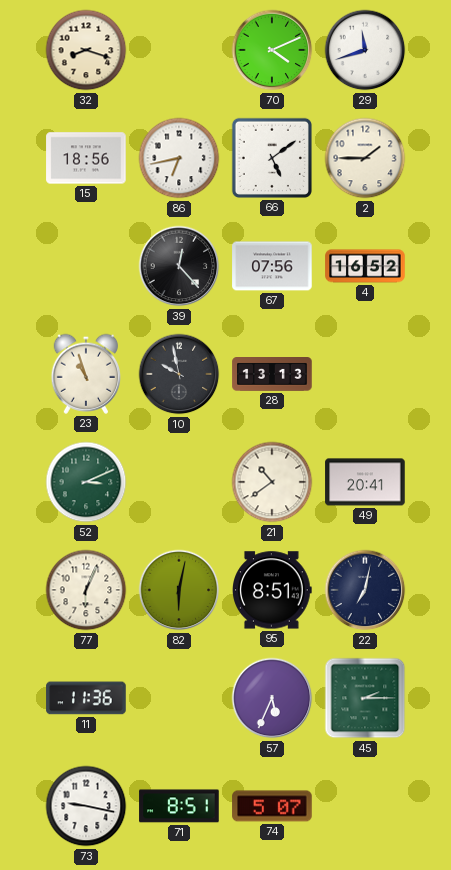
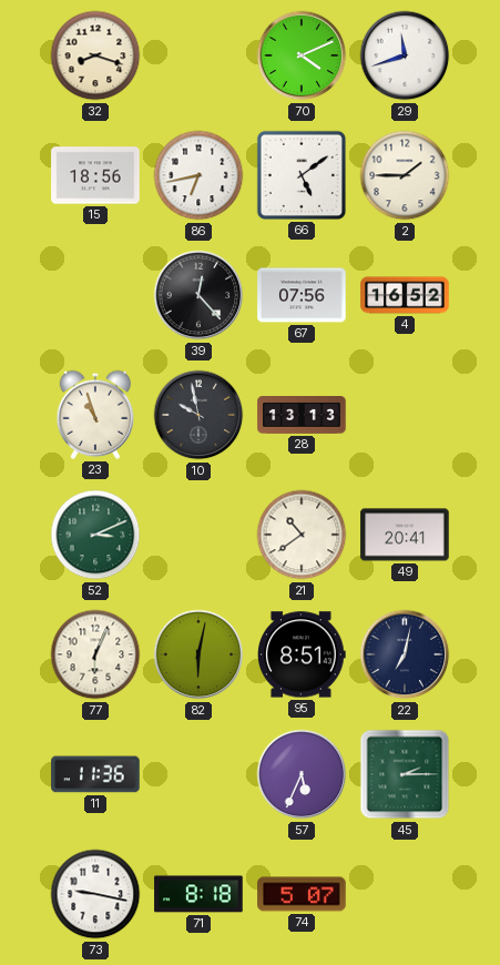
71: 8:51 -> 8:18
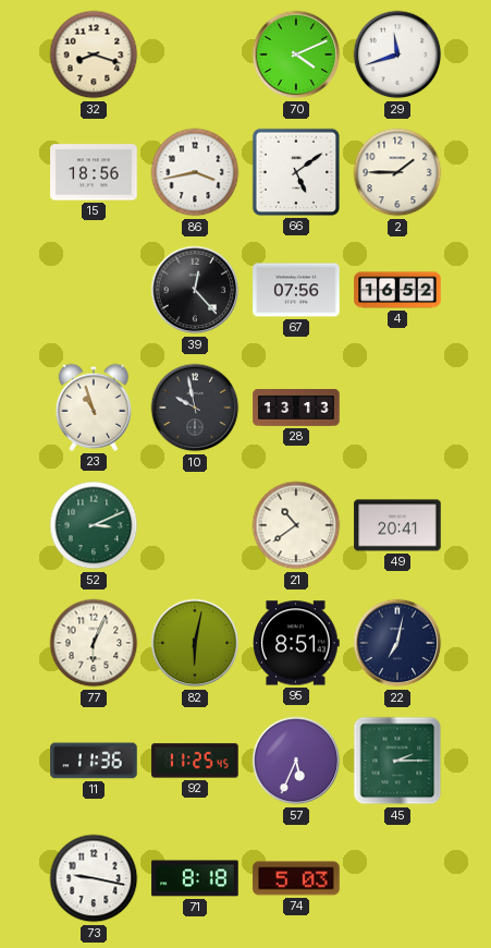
86: 6:43 -> 3:43
92: none -> 11:25
74: 5:07 -> 5:03
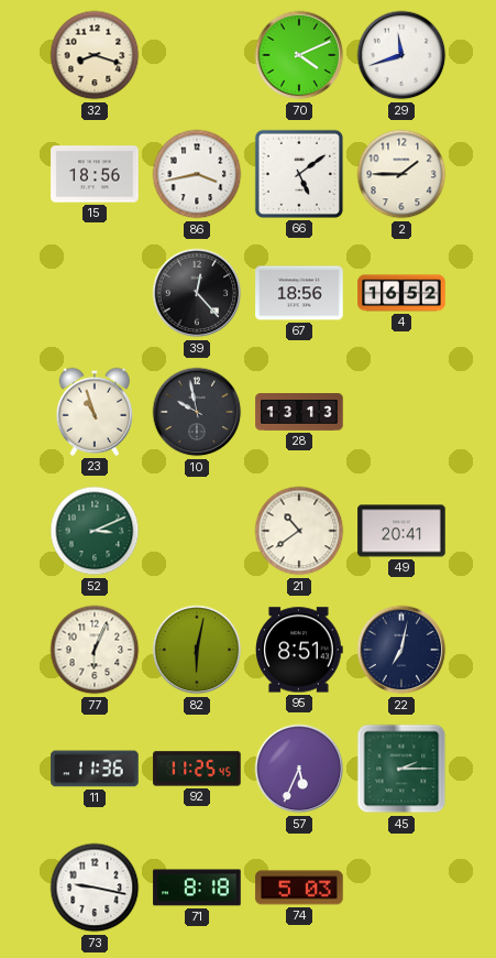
67: 07:56 -> 18:56
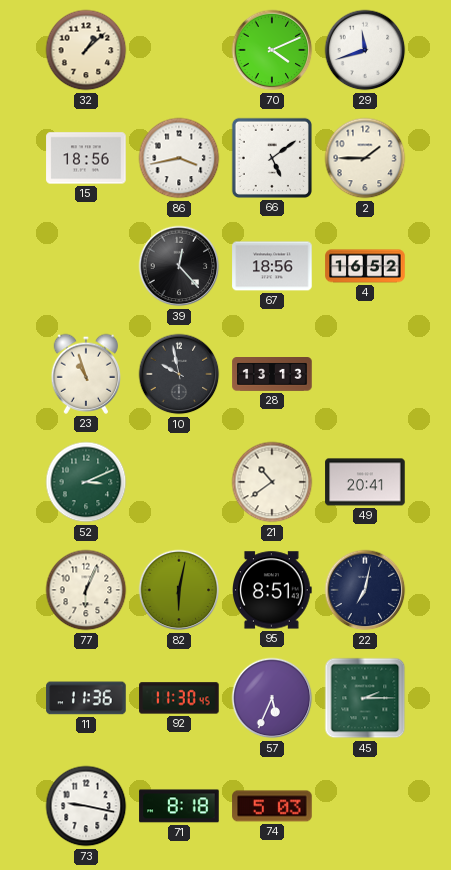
32: 8:18 -> 1:08
92: 11:25 -> 11:30
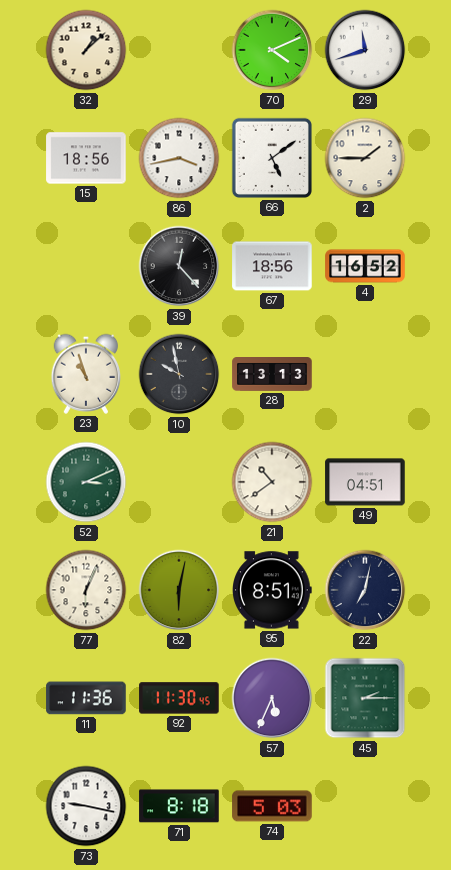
49: 20:41 -> 04:51
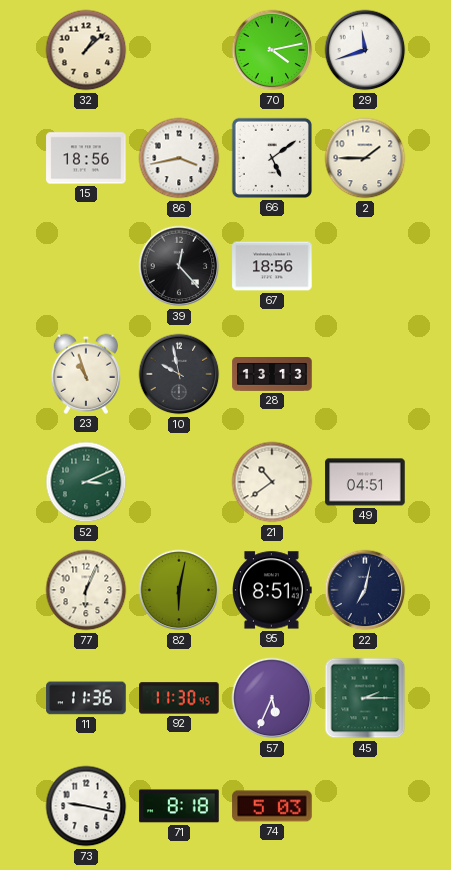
70: 4:11 -> 4:13
4: 16:52 -> none
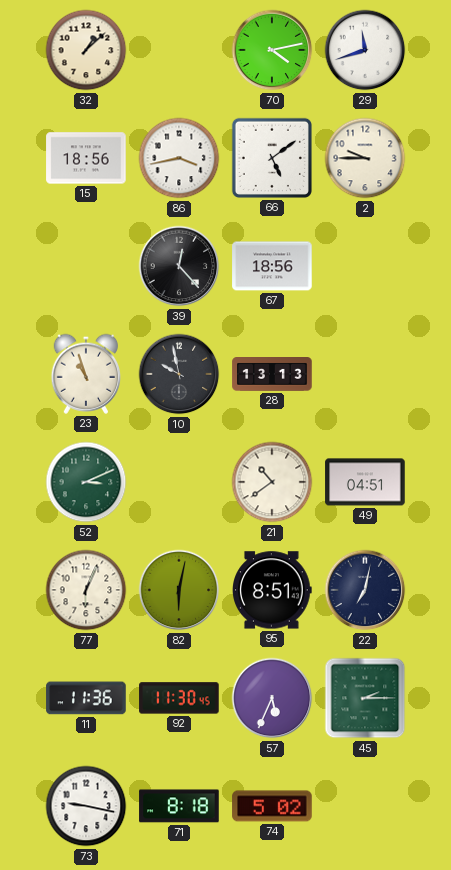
2: 1:45 -> 9:45
74: 5:03 -> 5:02
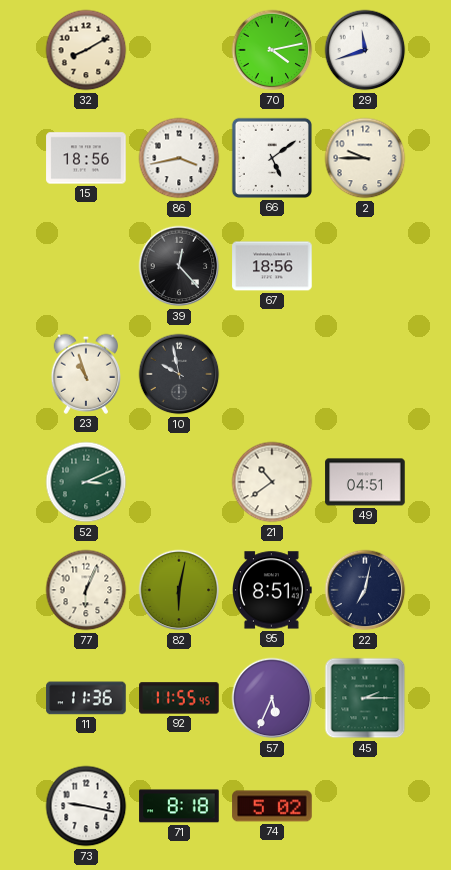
32: 1:08 -> 8:10
28: 13:13 -> none
92: 11:30 -> 11:55
